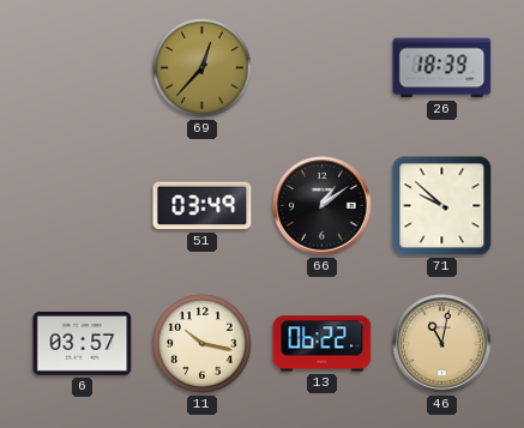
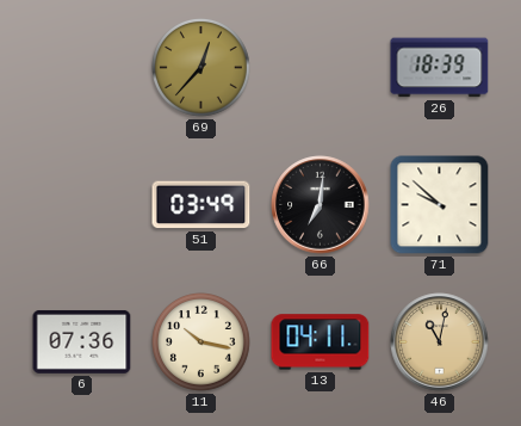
66: 1:09 -> 7:01
6: 03:57 -> 07:36
13: 06:22 -> 04:11
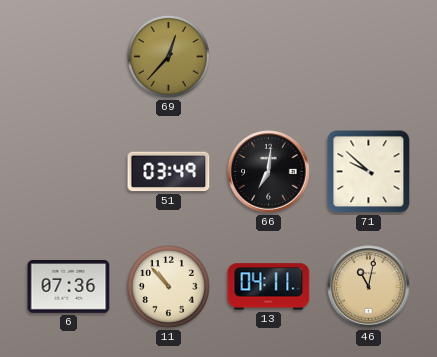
26: 18:39 -> none
11: 10:17 -> 10:53
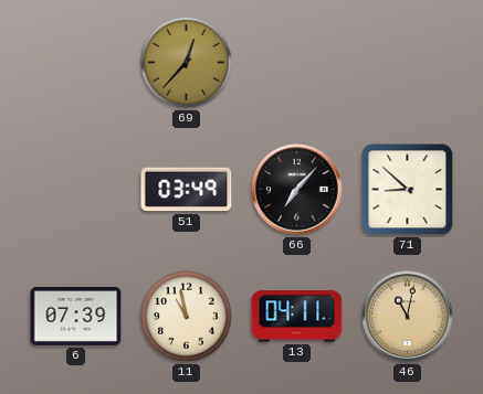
66: 7:01 -> 7:07
71: 9:52 -> 8:52
6: 07:36 -> 07:39
11: 10:53 -> 10:58
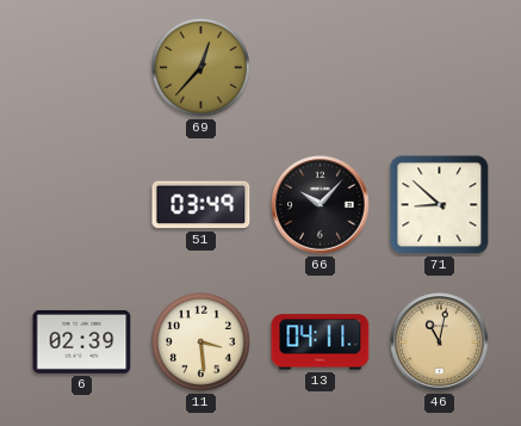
66: 7:07 -> 10:07
6: 07:39 -> 02:39
11: 10:58 -> 3:29
